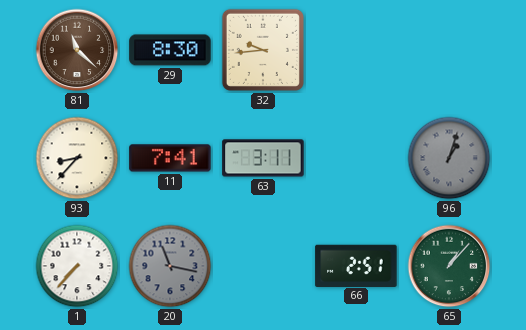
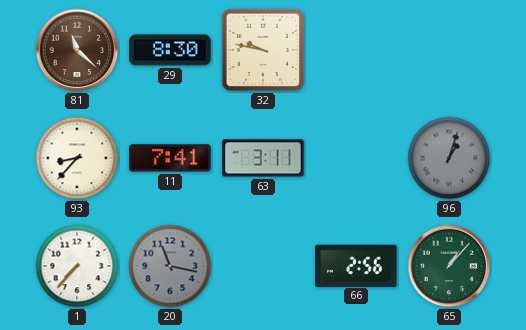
32: 9:44 -> 9:47
66: 2:51 -> 2:56
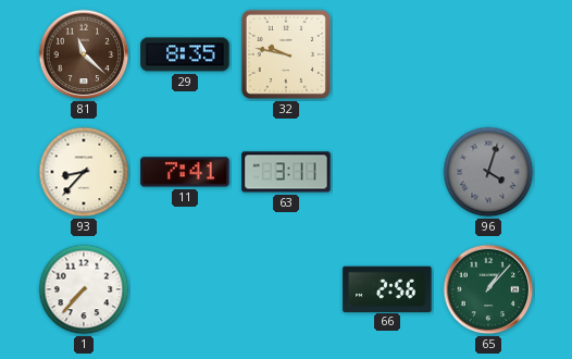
29: 8:30 -> 8:35
96: 1:03 -> 4:03
20: 11:17 -> none
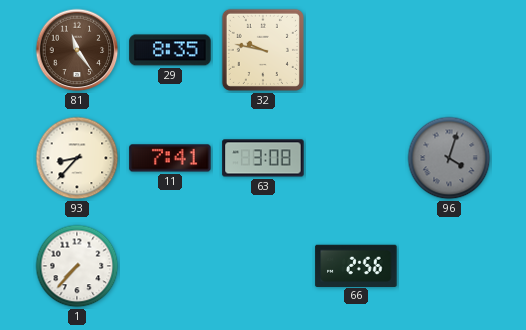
81: 11:22 -> 11:24
63: 3:11 -> 3:08
65: 1:07 -> none
